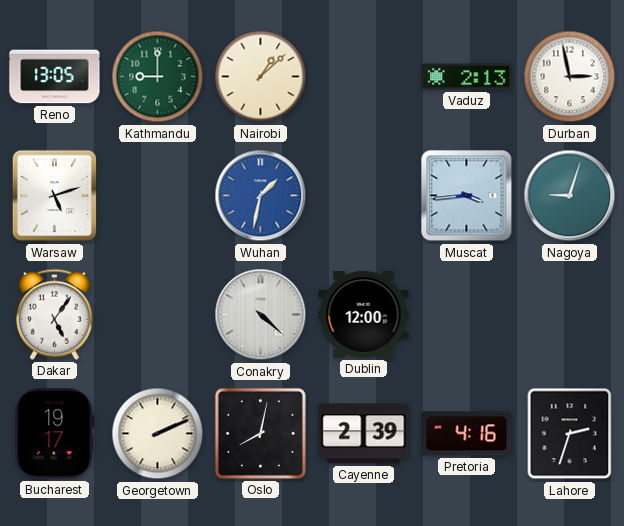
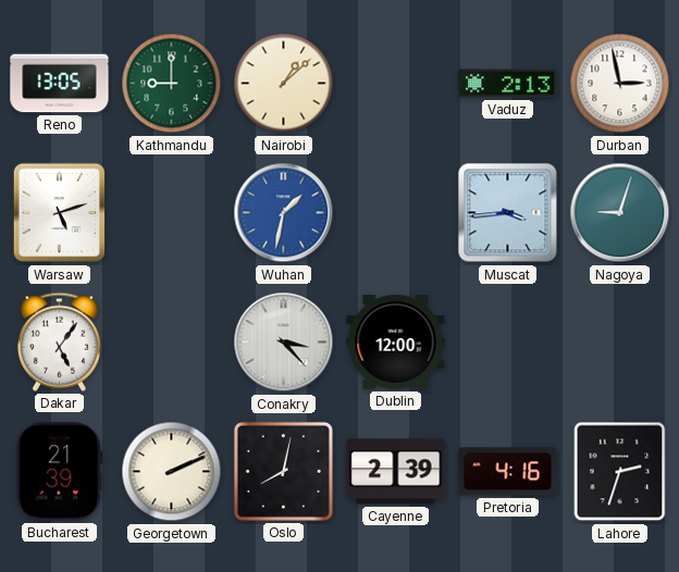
Conakry: 4:22 -> 3:23
Bucharest: 19:17 -> 21:39
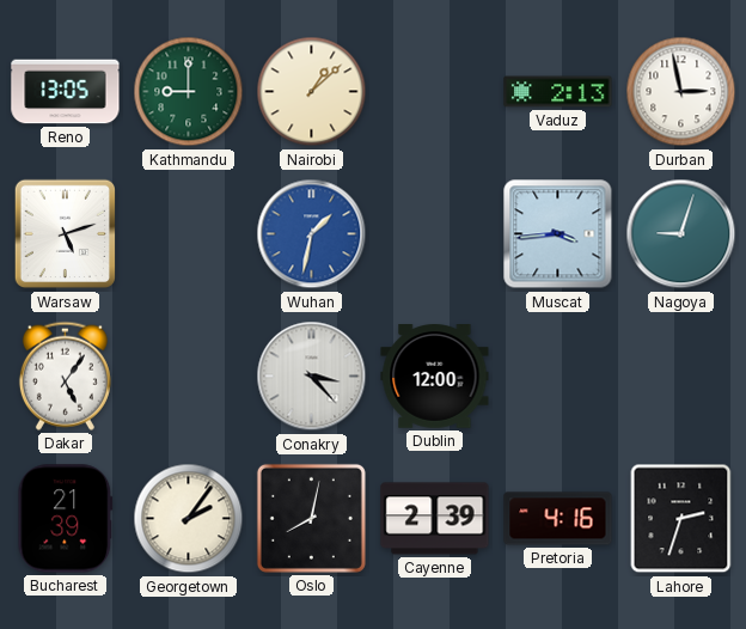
Georgetown: 2:11 -> 2:06
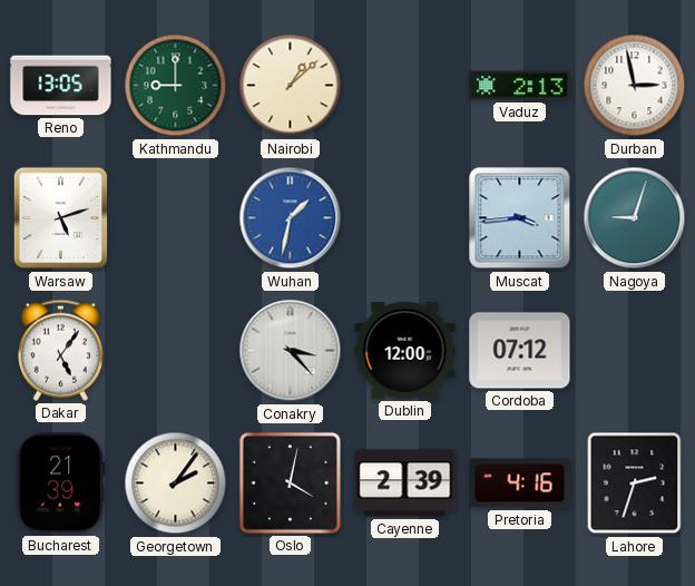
Cordoba: none -> 07:12
Oslo: 8:02 -> 4:02
